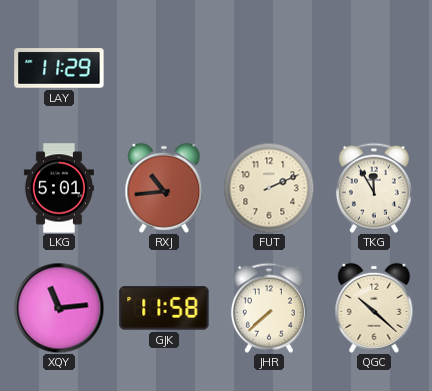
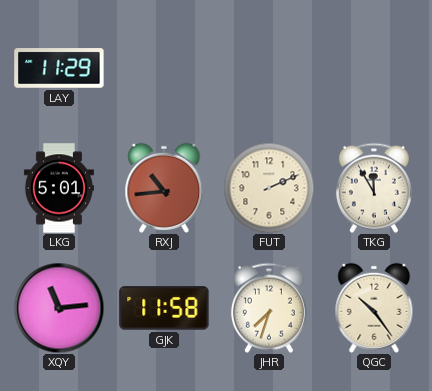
JHR: 7:38 -> 7:33
QGC: 10:22 -> 10:24
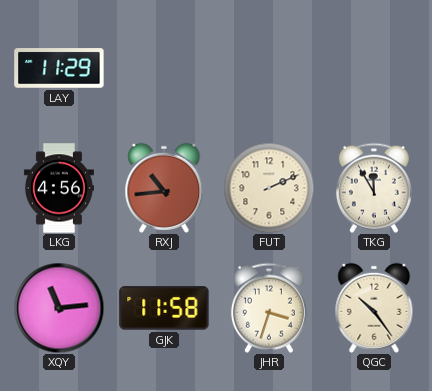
LKG: 5:01 -> 4:56
JHR: 7:33 -> 3:33
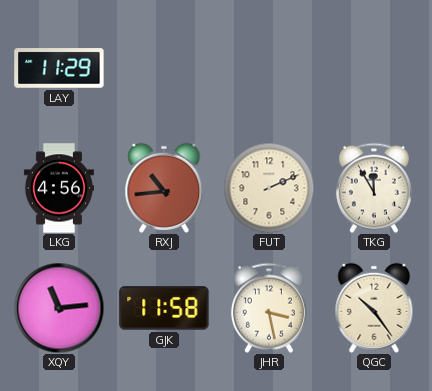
JHR: 3:33 -> 3:28
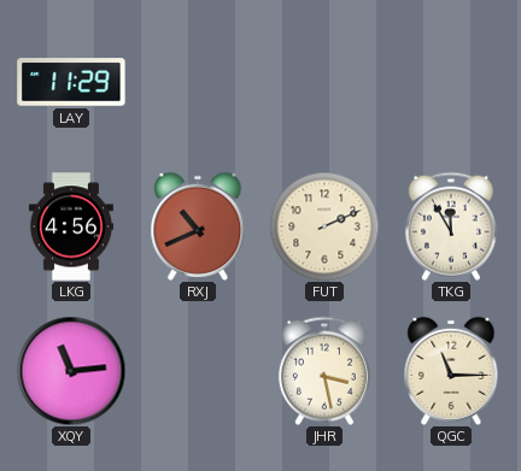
RXJ: 10:44 -> 10:41
GJK: 11:58 -> none
QGC: 10:24 -> 11:15
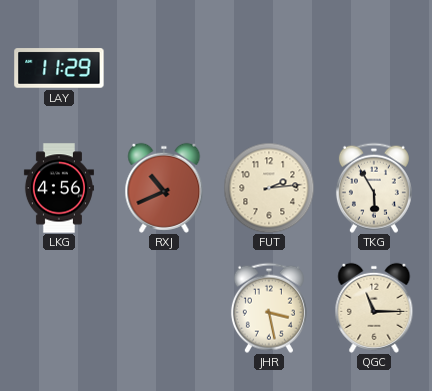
FUT: 2:11 -> 2:14
TKG: 11:55 -> 5:55
XQY: 11:14 -> none
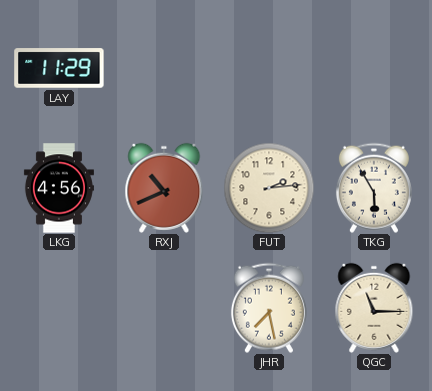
JHR: 3:28 -> 7:28
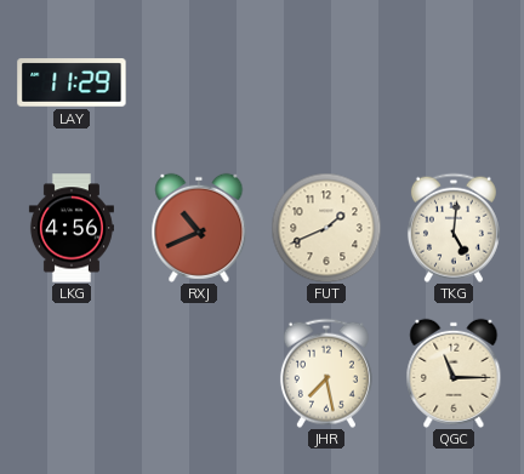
FUT: 2:14 -> 1:41
TKG: 5:55 -> 5:01
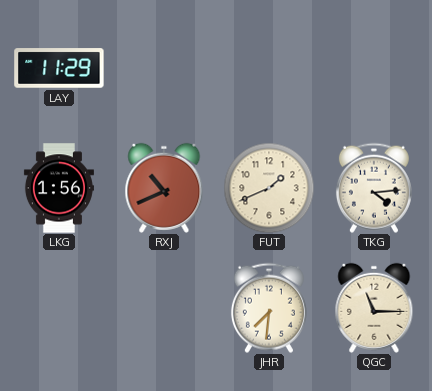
LKG: 4:56 -> 1:56
TKG: 5:01 -> 4:14
JHR: 7:28 -> 7:31
